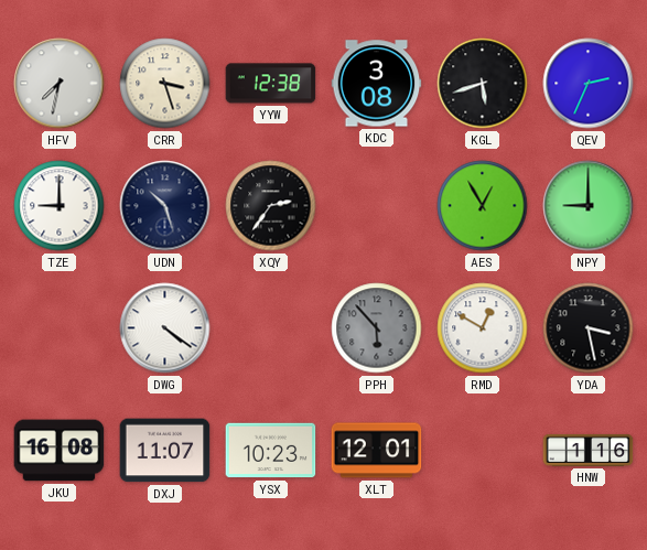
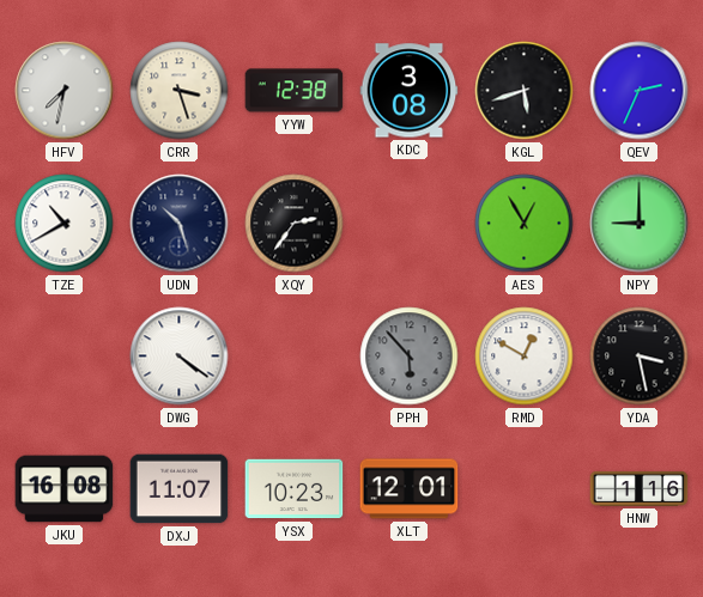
TZE: 9:00 -> 10:40
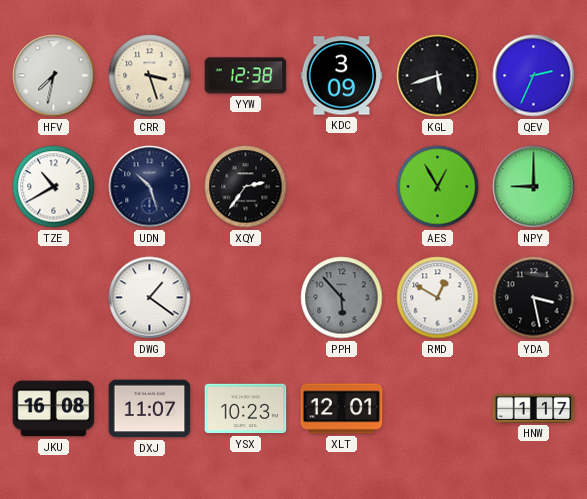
KDC: 3:08 -> 3:09
DWG: 4:21 -> 1:21
HNW: 1:16 -> 1:17
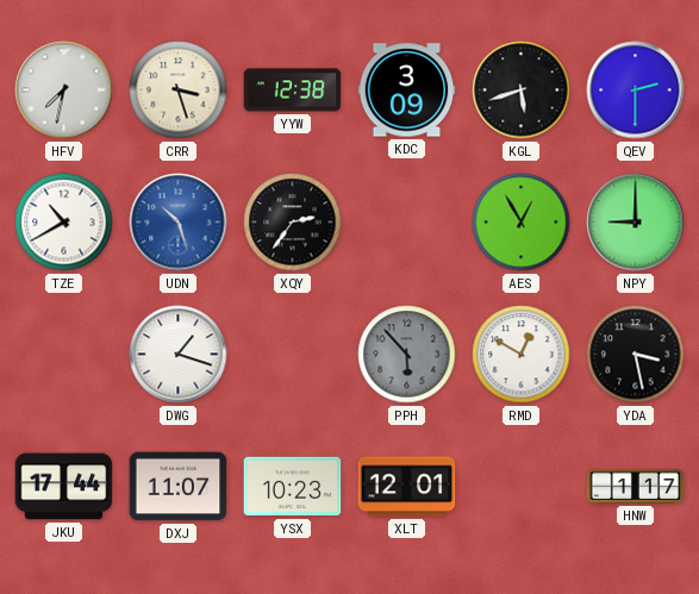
QEV: 2:34 -> 2:30
UDN dial: navy -> blue
DWG: 1:21 -> 1:18
JKU: 16:08 -> 17:44
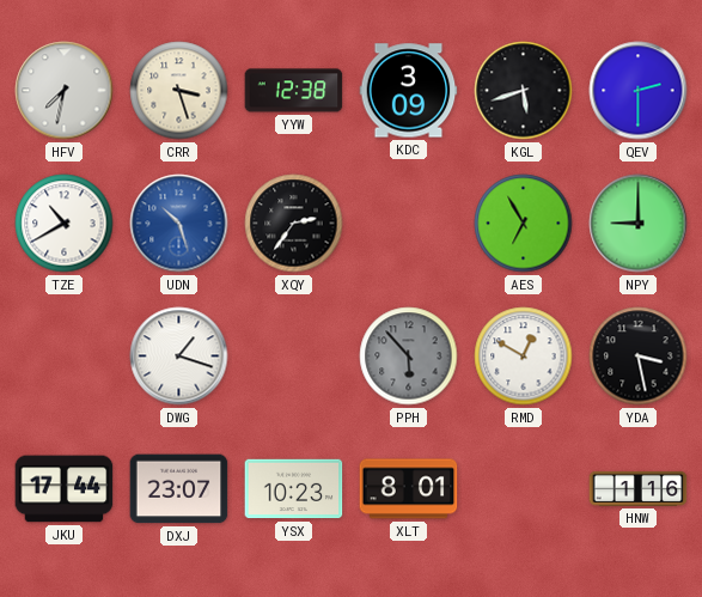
AES: 12:55 -> 6:55
DXJ: 11:07 -> 23:07
XLT: 12:01 -> 8:01
HNW: 1:17 -> 1:16
